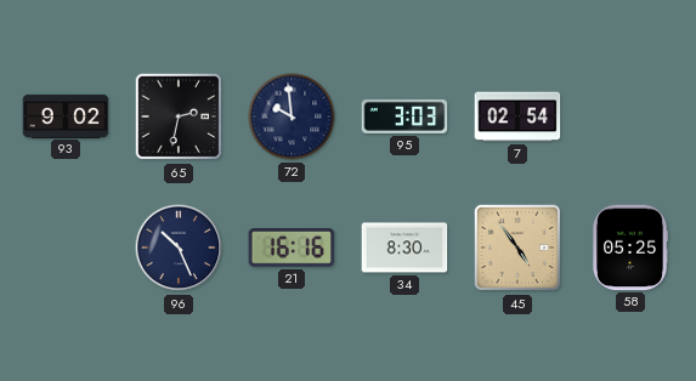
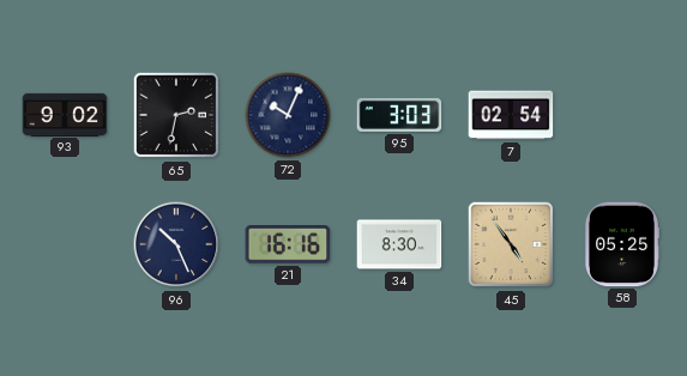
72: 9:59 -> 10:04
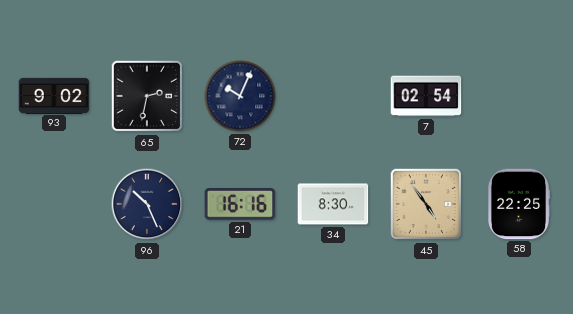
95: 3:03 -> none
58: 05:25 -> 22:25
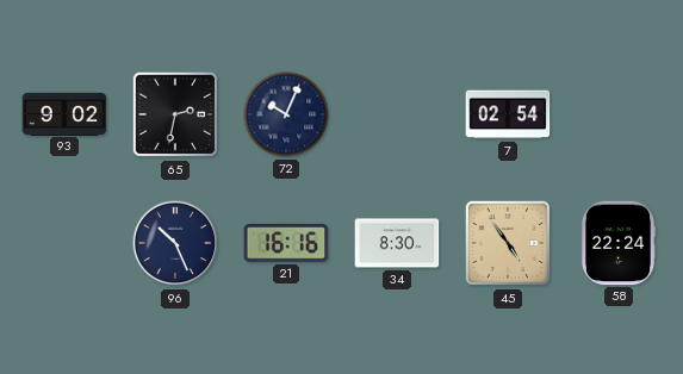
58: 22:25 -> 22:24
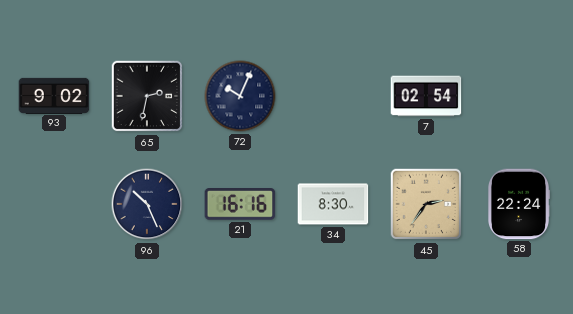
45: 4:54 -> 2:36
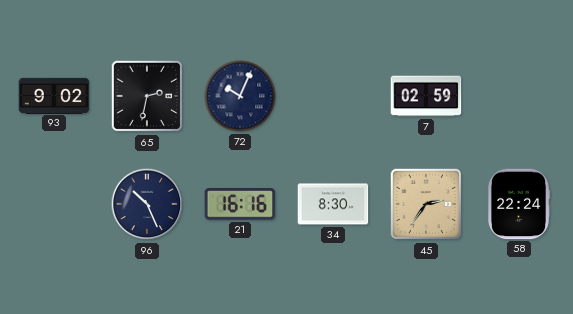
7: 02:54 -> 02:59
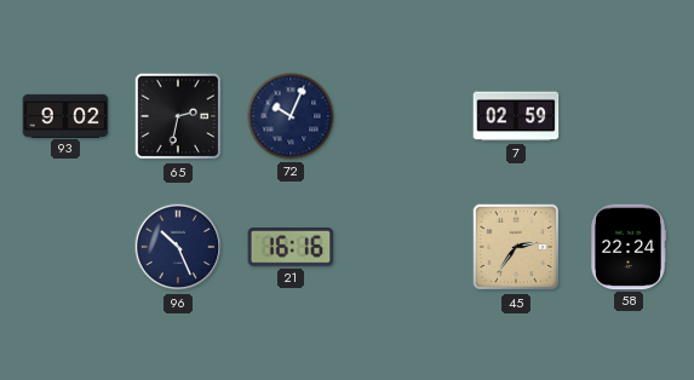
34: 8:30 -> none
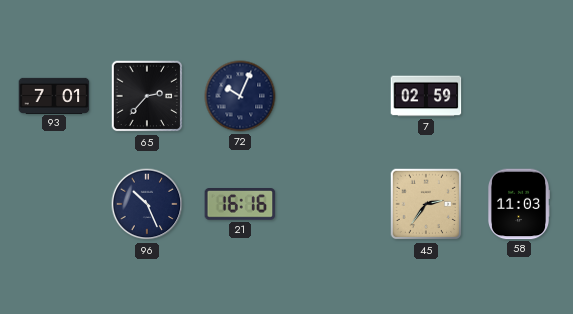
93: 9:02 -> 7:01
65: 2:32 -> 2:37
58: 22:24 -> 11:03
